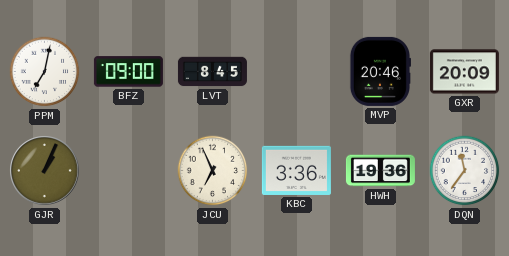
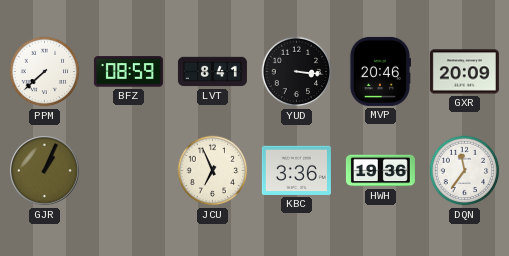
PPM: 7:02 -> 7:38
BFZ: 09:00 -> 08:59
LVT: 8:45 -> 8:41
YUD: none -> 3:16
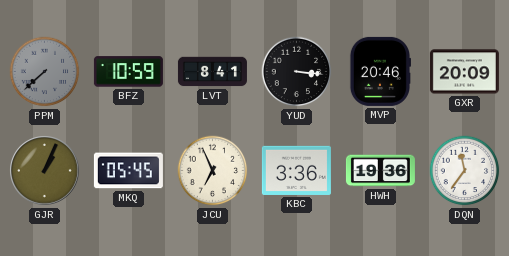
PPM dial: white -> grey
BFZ: 08:59 -> 10:59
MKQ: none -> 05:45
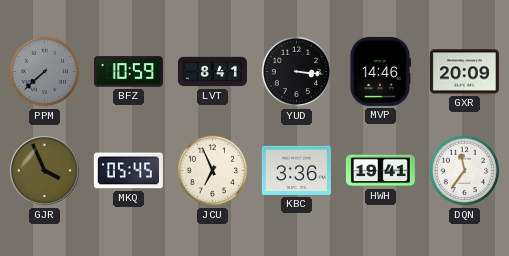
MVP: 20:46 -> 14:46
GJR: 1:04 -> 3:56
HWH: 19:36 -> 19:41
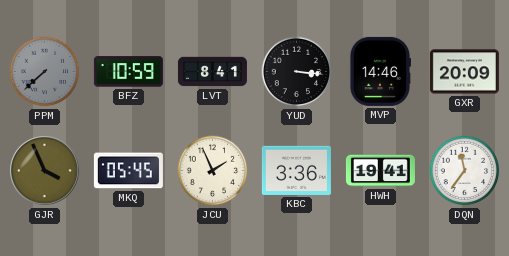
JCU: 6:56 -> 1:56
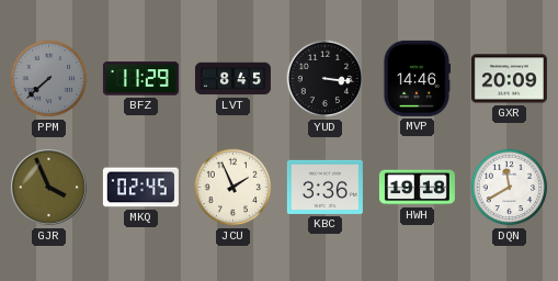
BFZ: 10:59 -> 11:29
LVT: 8:41 -> 8:45
MKQ: 05:45 -> 02:45
HWH: 19:41 -> 19:18
DQN: 11:36 -> 11:40
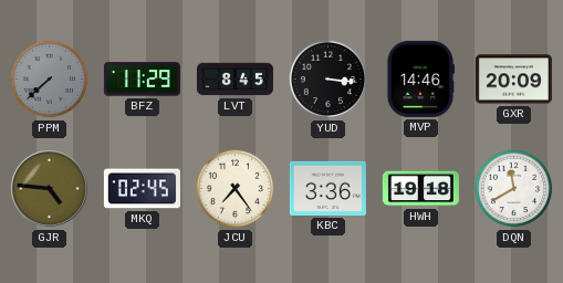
GJR: 3:56 -> 4:46
JCU: 1:56 -> 7:24
